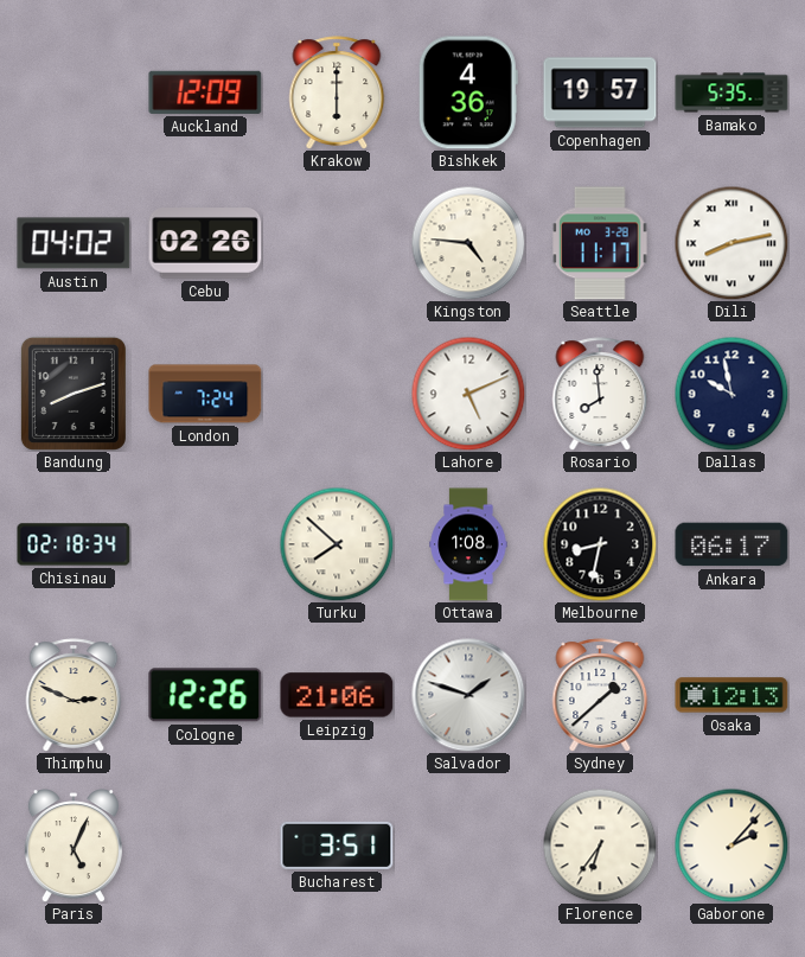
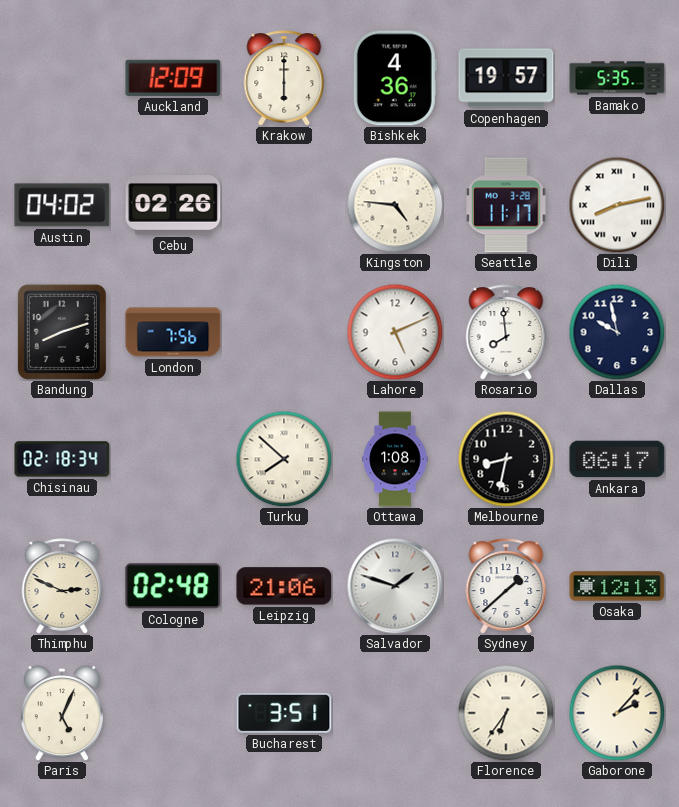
London: 7:24 -> 7:56
Cologne: 12:26 -> 02:48
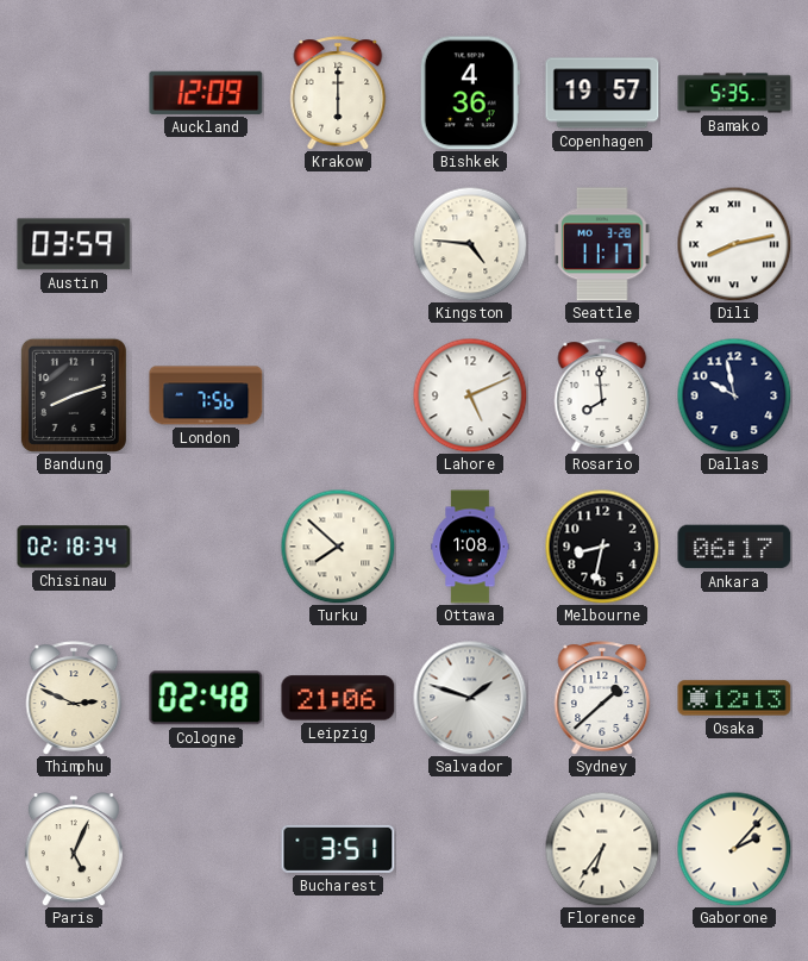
Austin: 04:02 -> 03:59
Cebu: 02:26 -> none
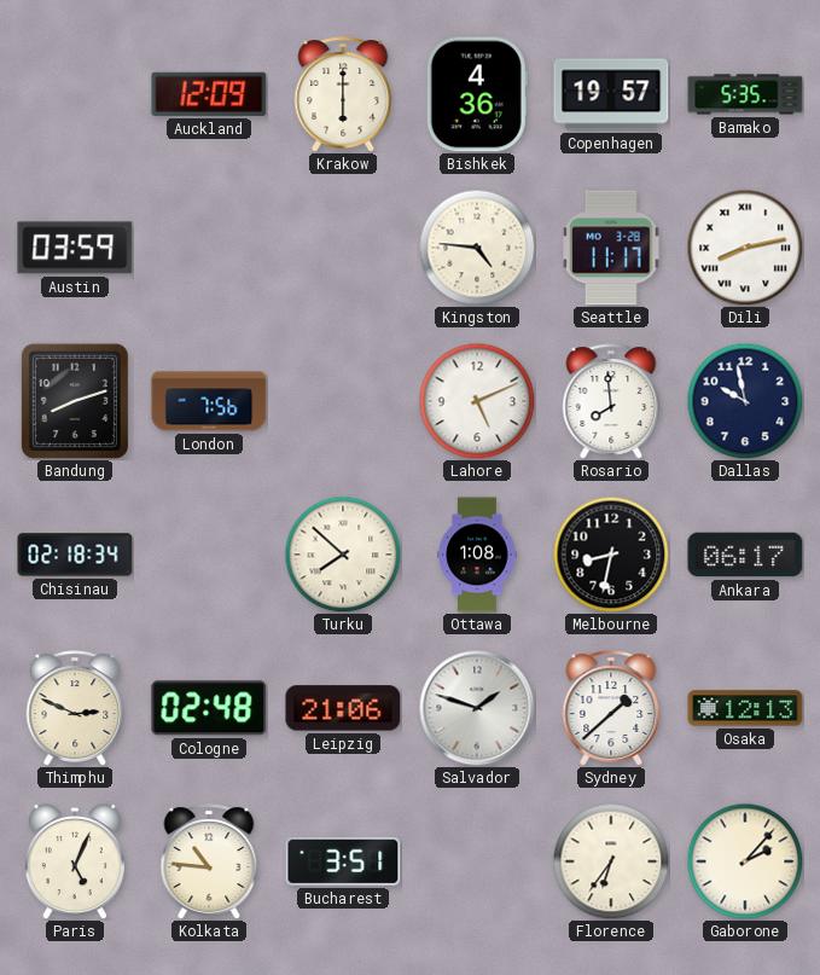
Kolkata: none -> 10:46
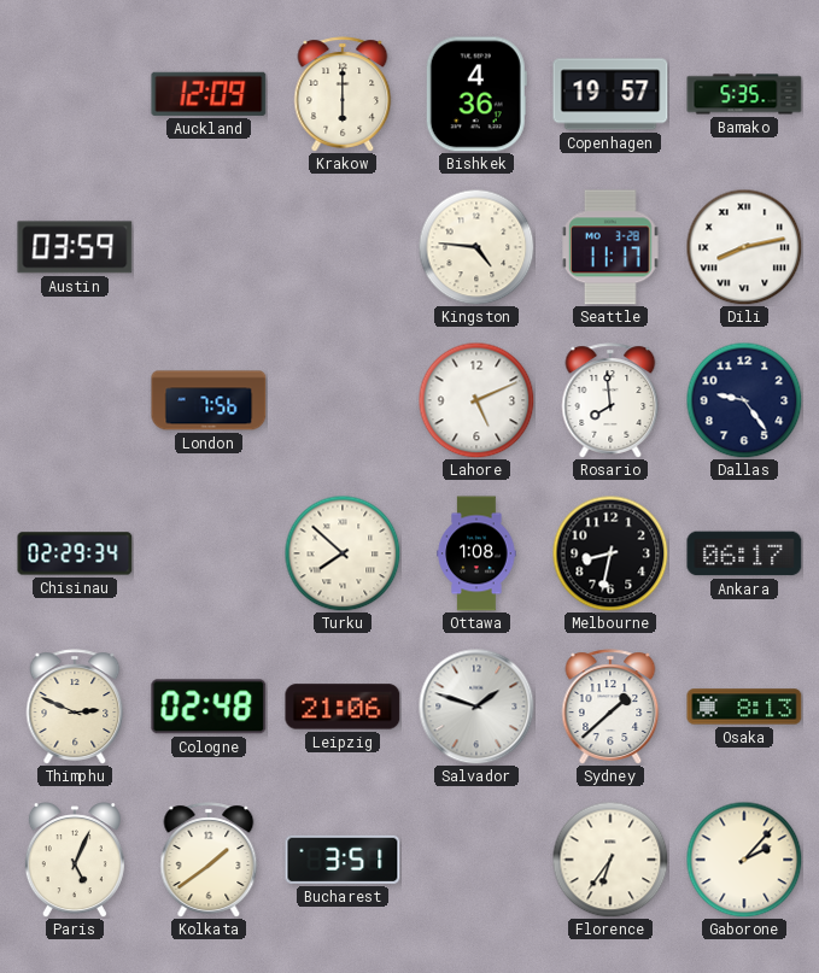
Bandung: 8:12 -> none
Dallas: 9:58 -> 9:24
Chisinau: 02:18 -> 02:29
Osaka: 12:13 -> 8:13
Kolkata: 10:46 -> 1:39
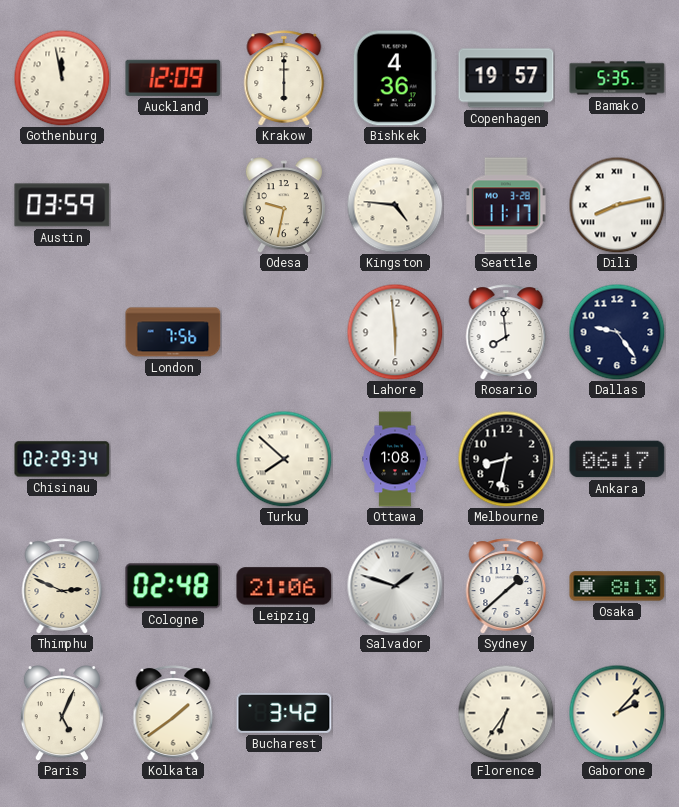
Gothenburg: none -> 11:58
Odesa: none -> 9:32
Lahore: 5:11 -> 5:59
Bucharest: 3:51 -> 3:42
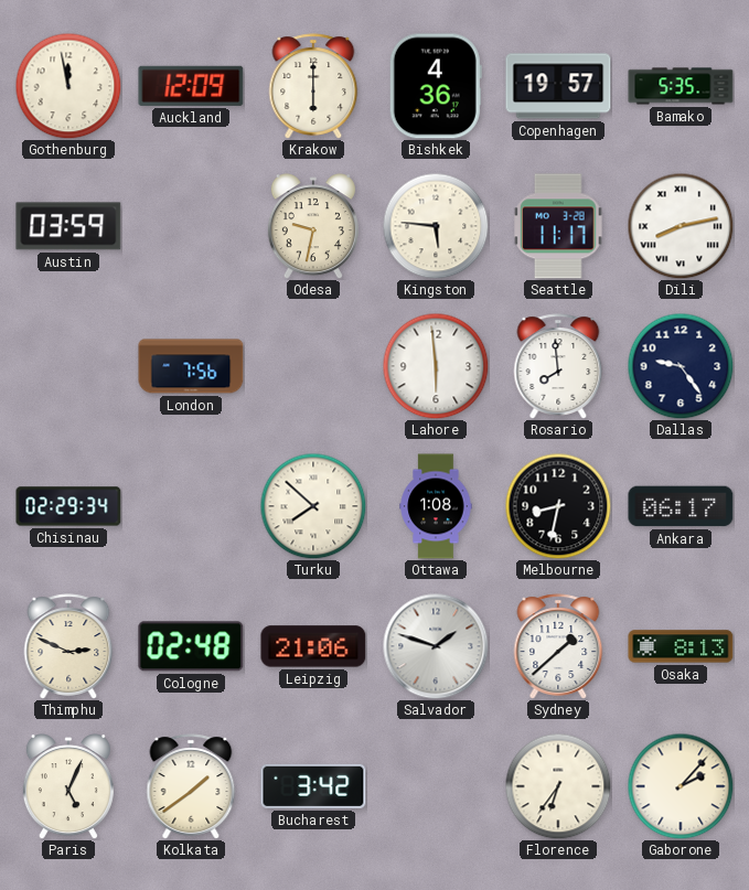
Kingston: 4:46 -> 5:46
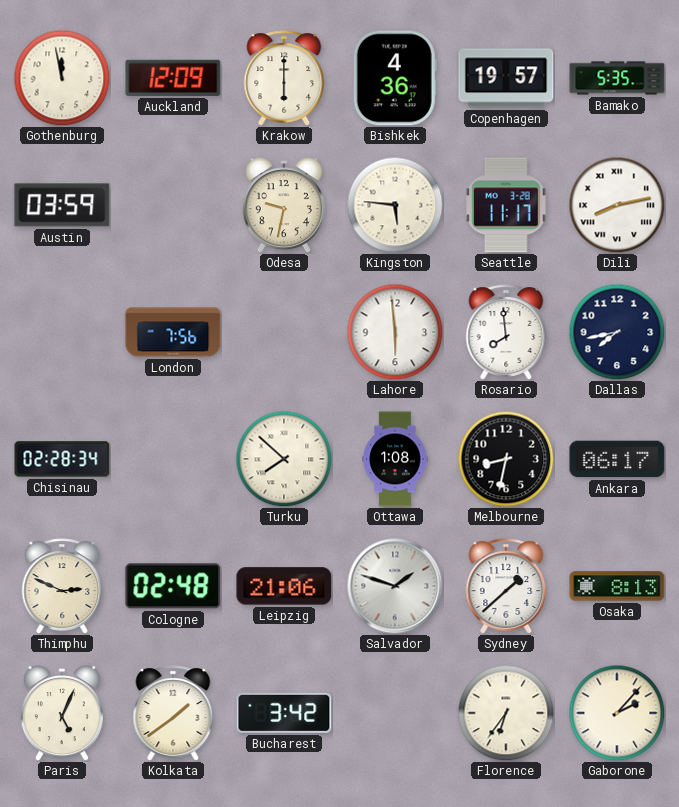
Dallas: 9:24 -> 7:43
Chisinau: 02:29 -> 02:28
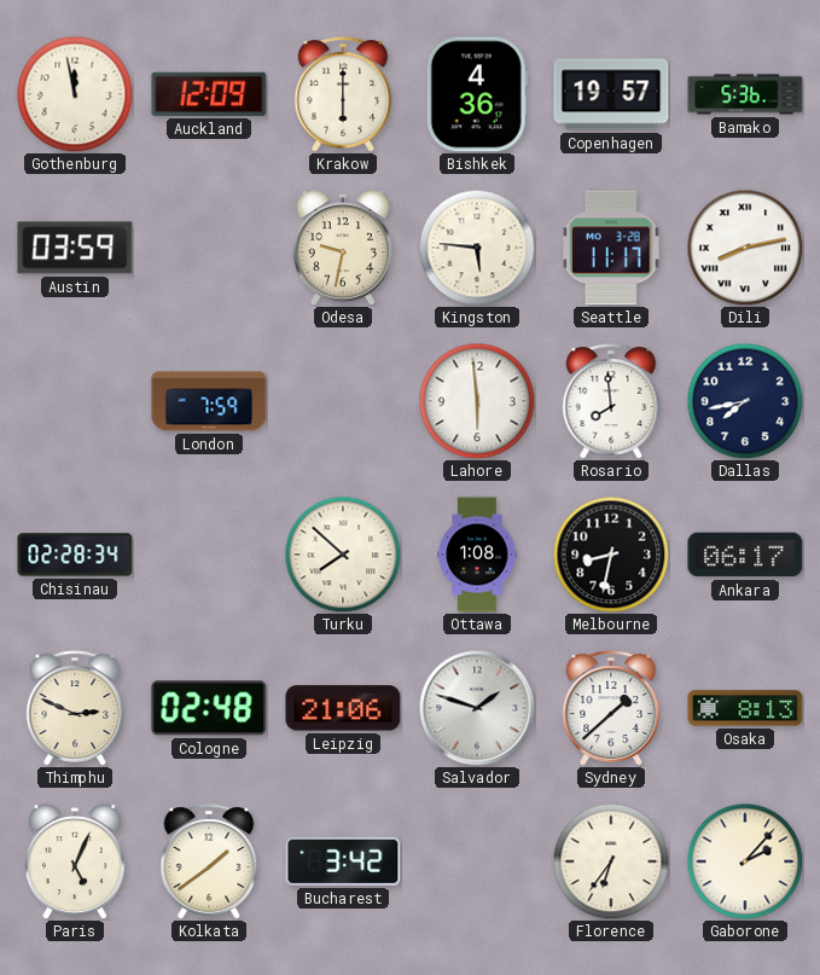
Bamako: 5:35 -> 5:36
London: 7:56 -> 7:59
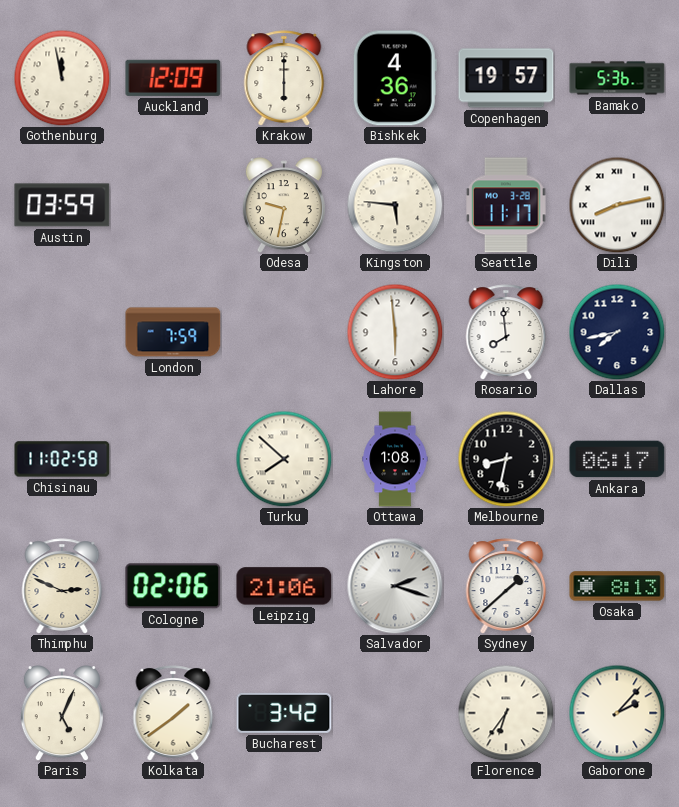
Chisinau: 02:28 -> 11:02
Cologne: 02:48 -> 02:06
Salvador: 1:48 -> 2:18
